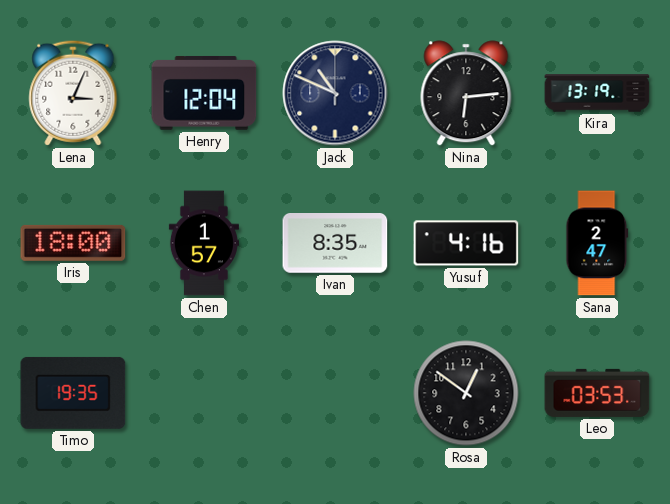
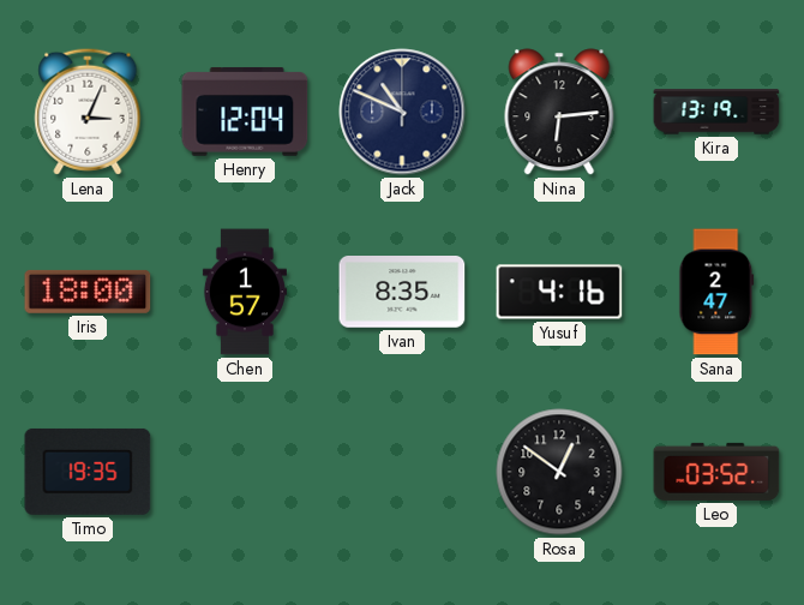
Leo: 03:53 -> 03:52
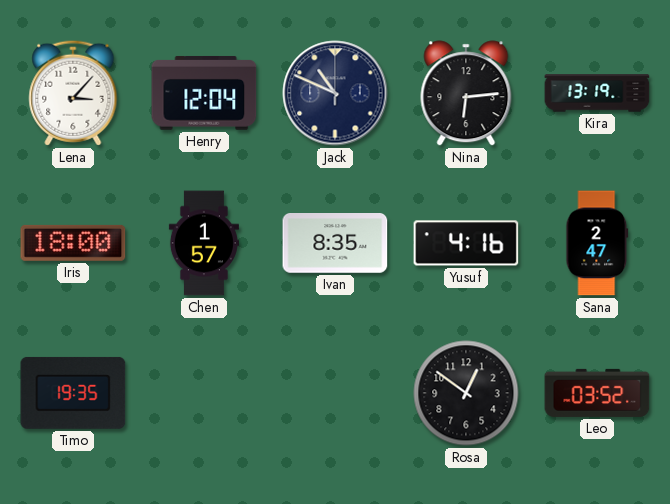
Lena: 3:04 -> 3:07
